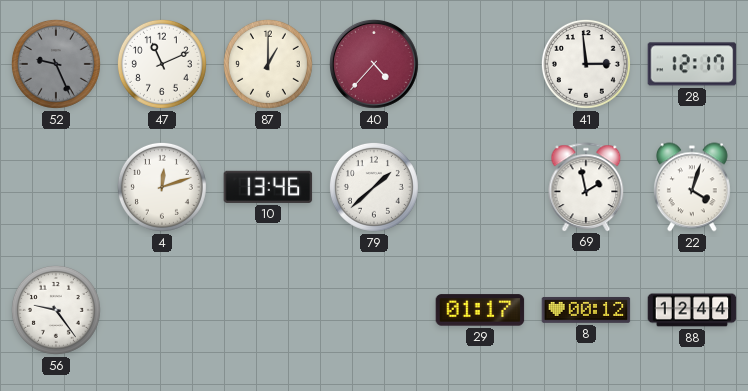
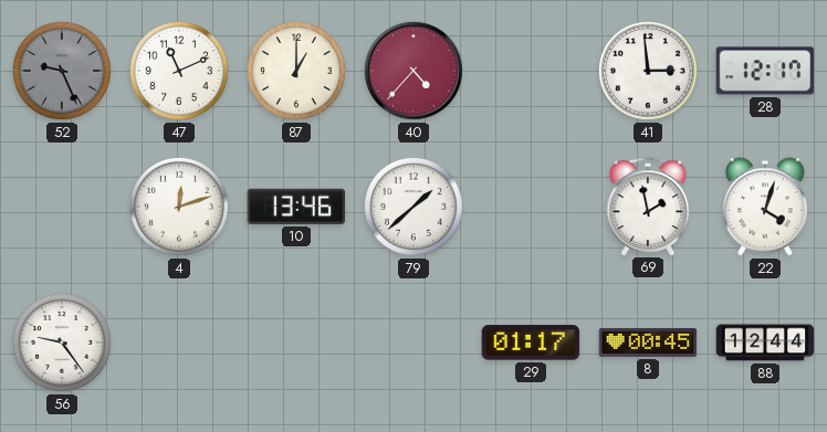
8: 00:12 -> 00:45
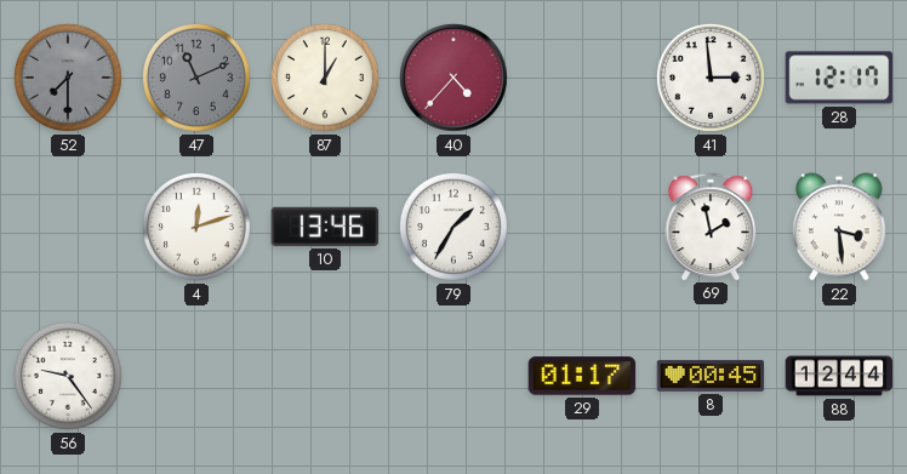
52: 9:26 -> 7:30
47 dial: white -> grey
79: 1:38 -> 1:35
22: 4:03 -> 3:29
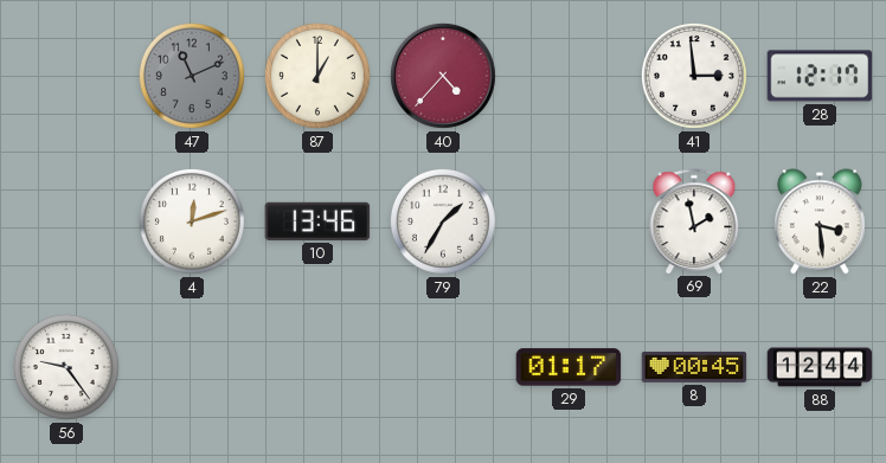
52: 7:30 -> none
